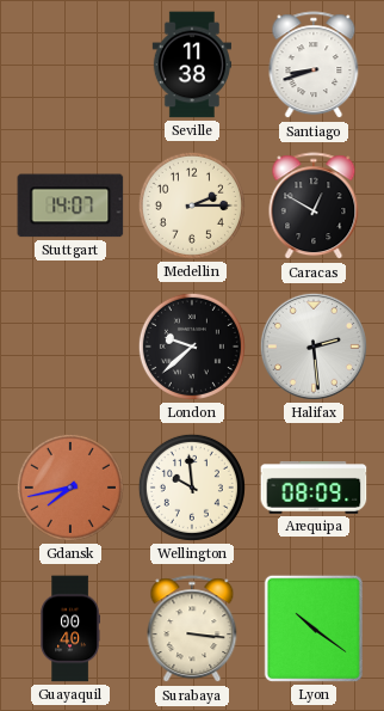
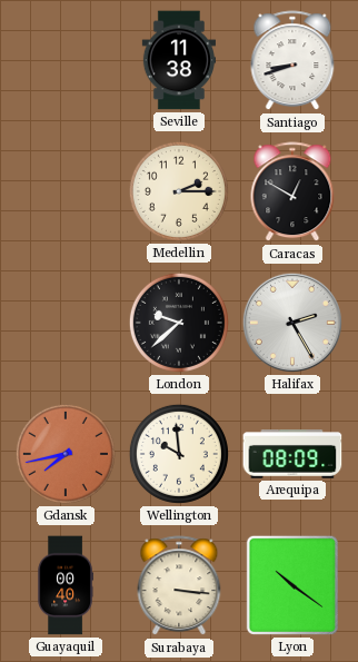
Stuttgart: 14:07 -> none
Halifax: 2:29 -> 2:25
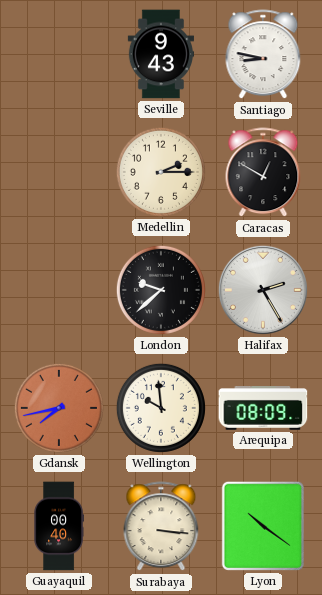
Seville: 11:38 -> 9:43
Santiago: 8:42 -> 8:47
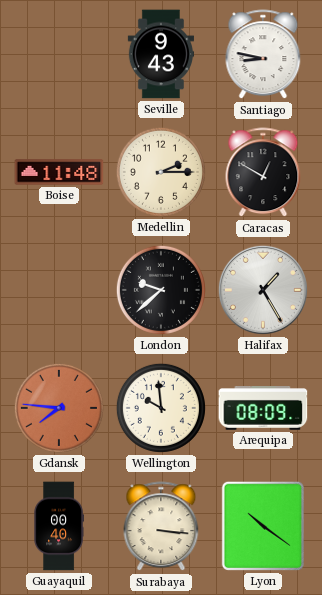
Boise: none -> 11:48
Halifax: 2:25 -> 1:25
Gdansk: 7:43 -> 7:46
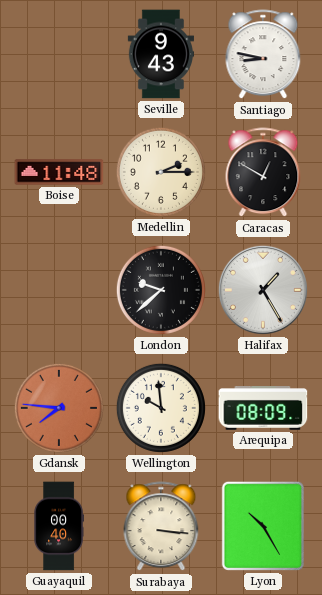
Lyon: 10:21 -> 10:25
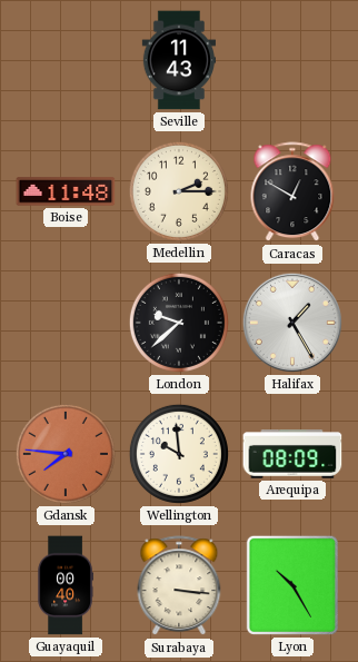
Seville: 9:43 -> 11:43
Santiago: 8:47 -> none
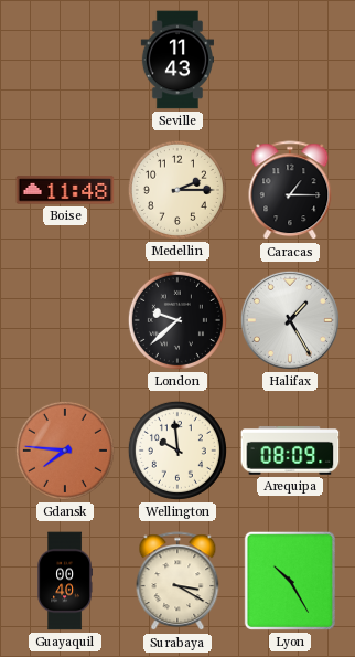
Caracas: 12:50 -> 1:15
Surabaya: 3:16 -> 3:20
